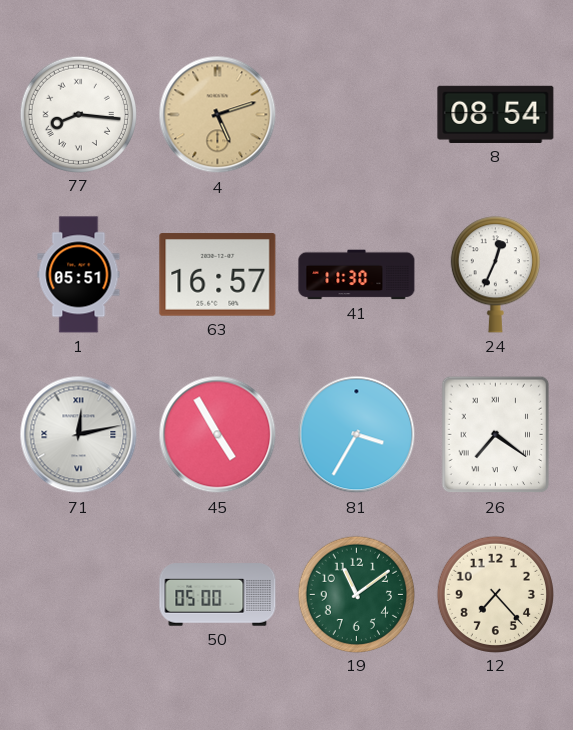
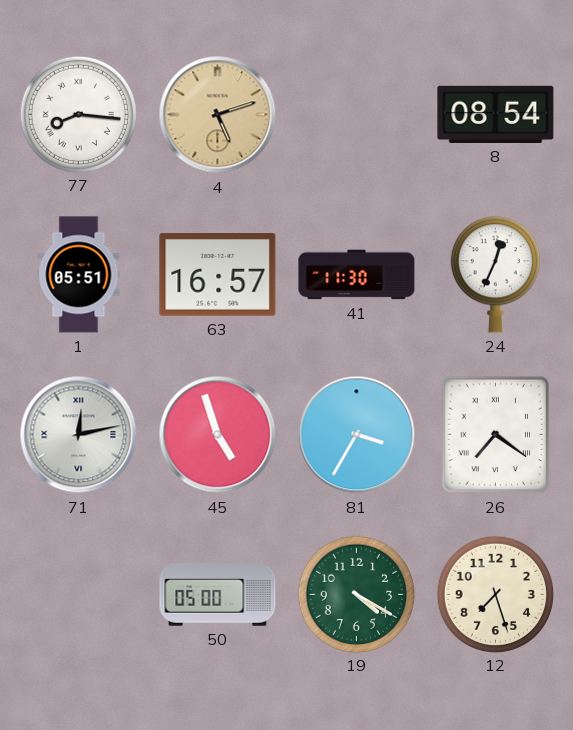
45: 4:55 -> 4:57
19: 11:09 -> 4:20
12: 7:23 -> 7:27
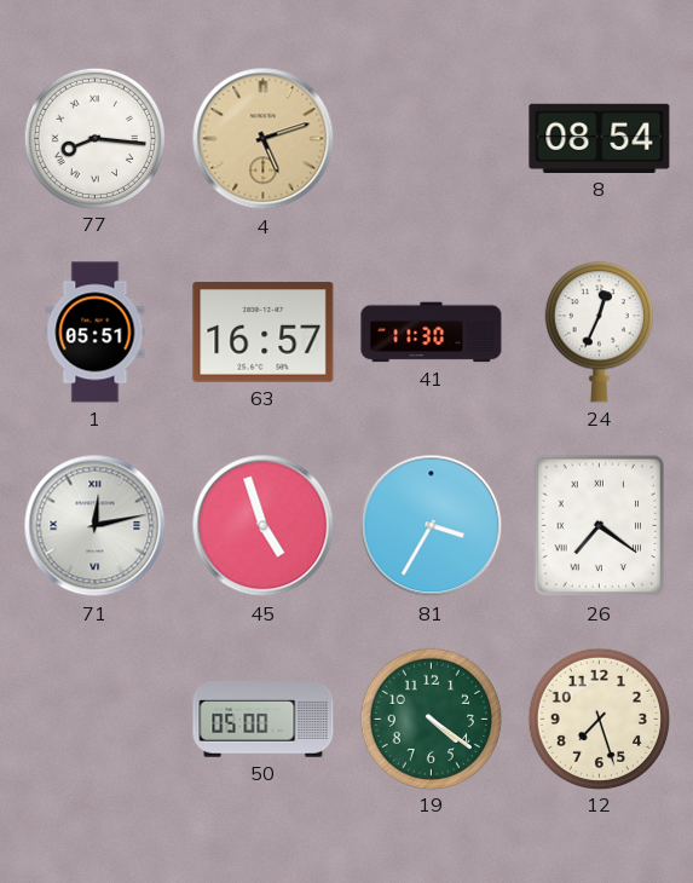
19: 4:20 -> 4:21
